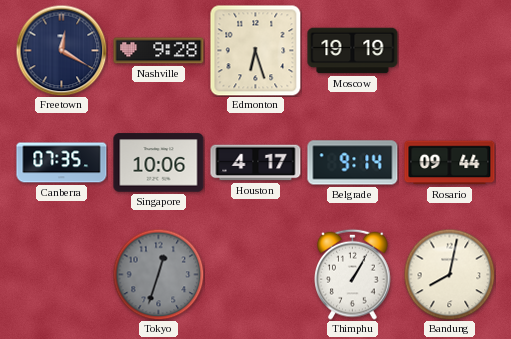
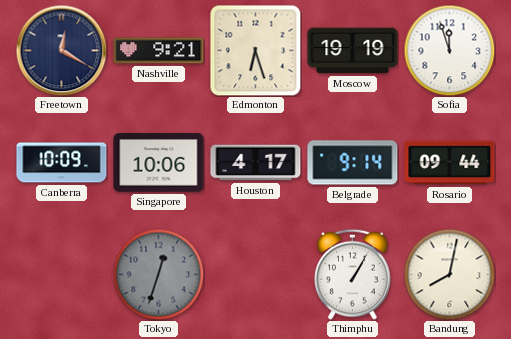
Nashville: 9:28 -> 9:21
Sofia: none -> 11:57
Canberra: 07:35 -> 10:09
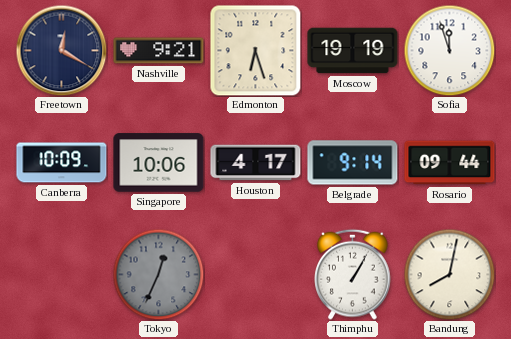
Tokyo: 12:33 -> 12:34
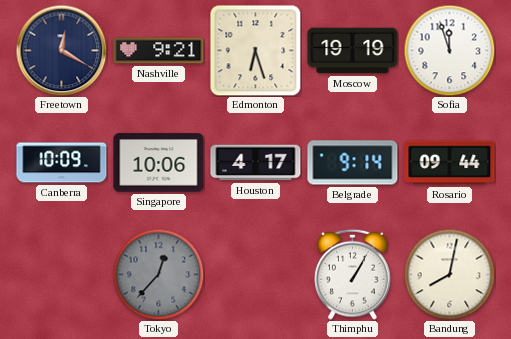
Tokyo: 12:34 -> 12:37
